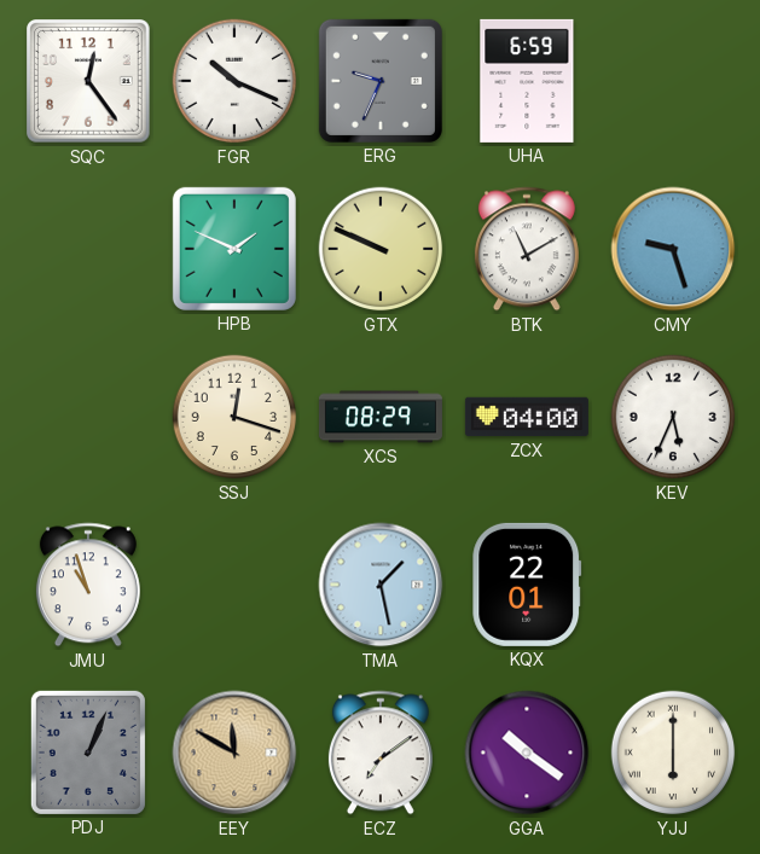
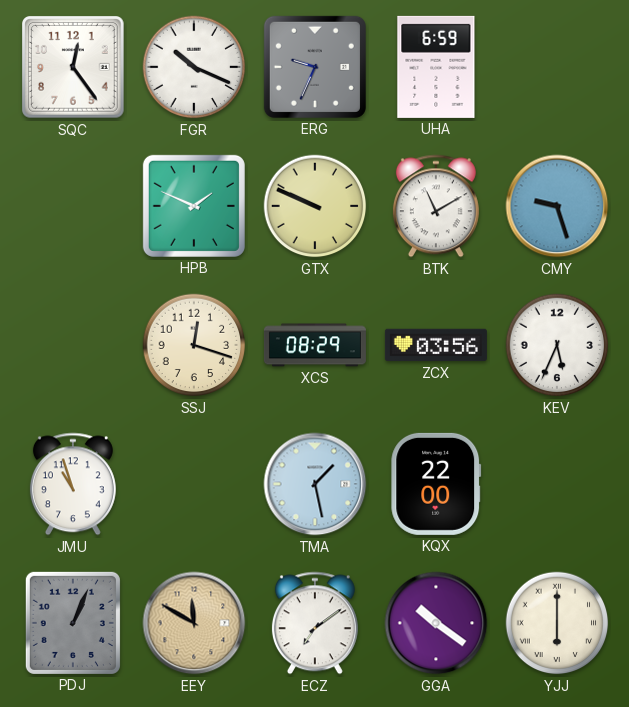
ZCX: 04:00 -> 03:56
KQX: 22:01 -> 22:00
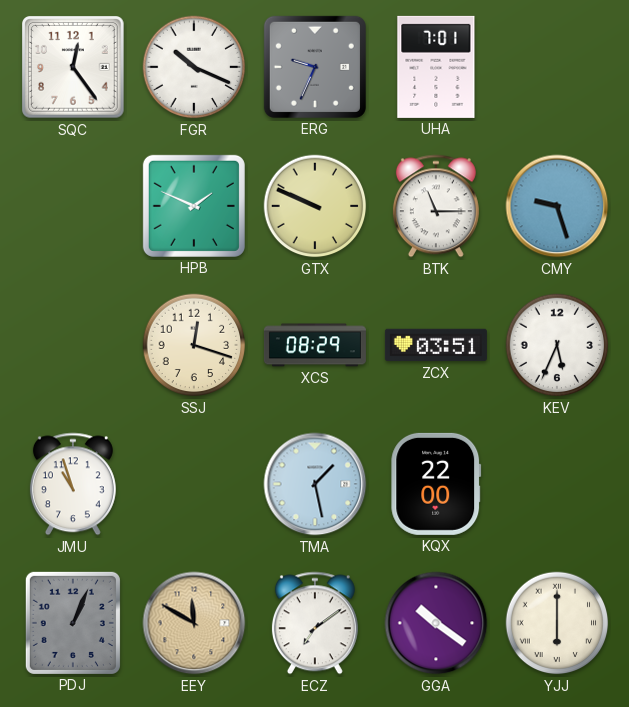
UHA: 6:59 -> 7:01
BTK: 11:10 -> 11:15
ZCX: 03:56 -> 03:51
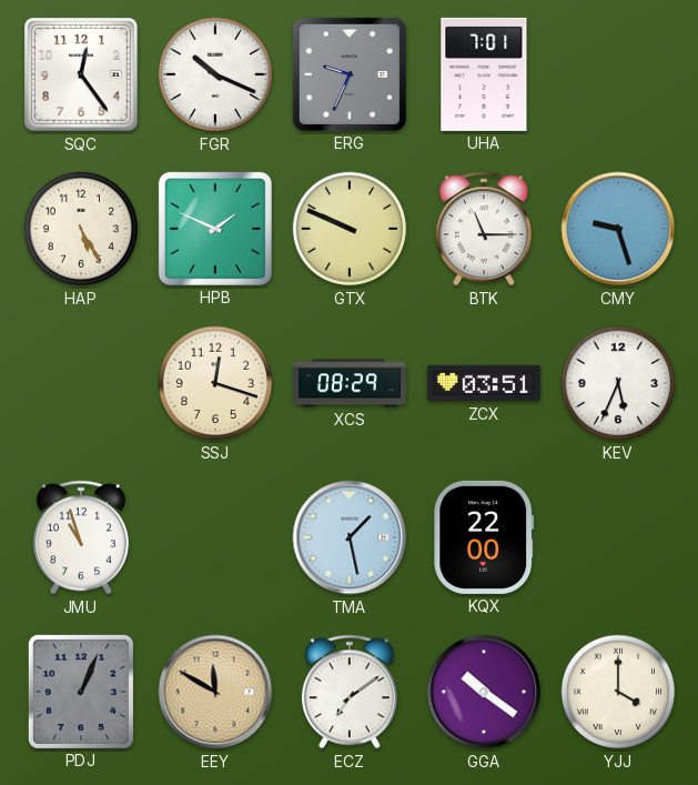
HAP: none -> 5:25
YJJ: 6:00 -> 4:00
